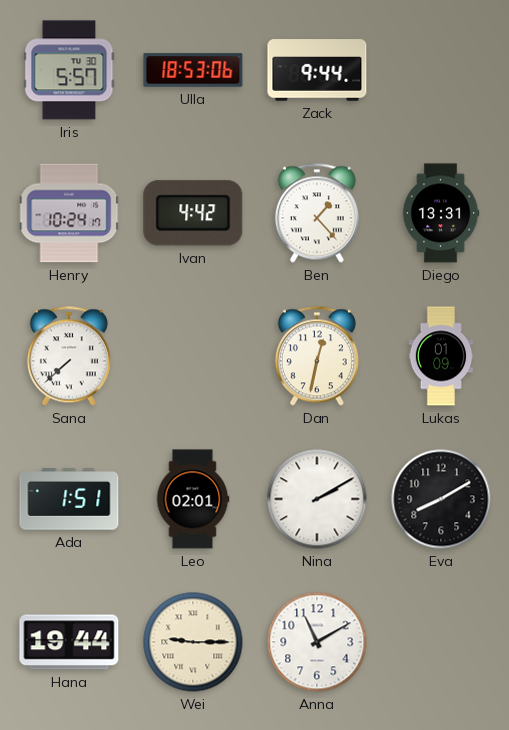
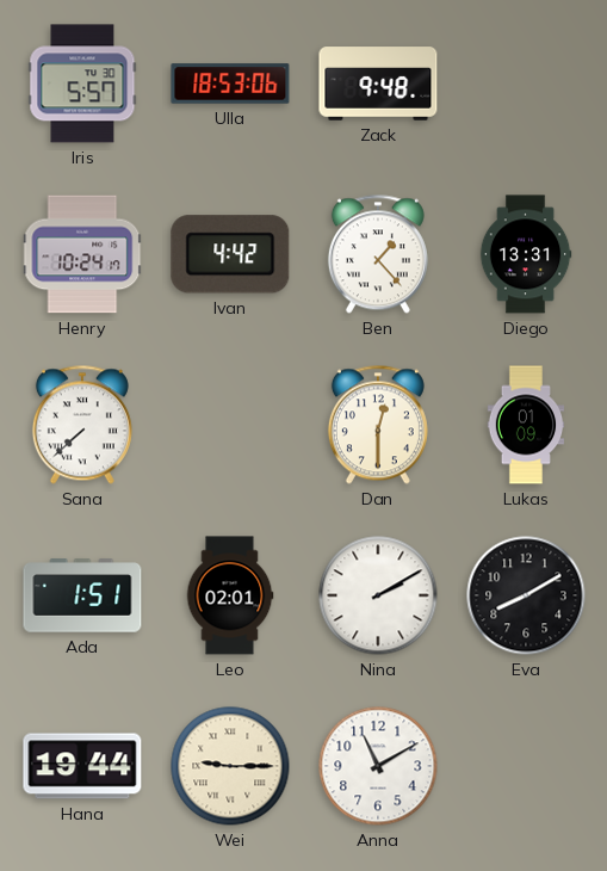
Zack: 9:44 -> 9:48
Dan: 12:32 -> 12:30
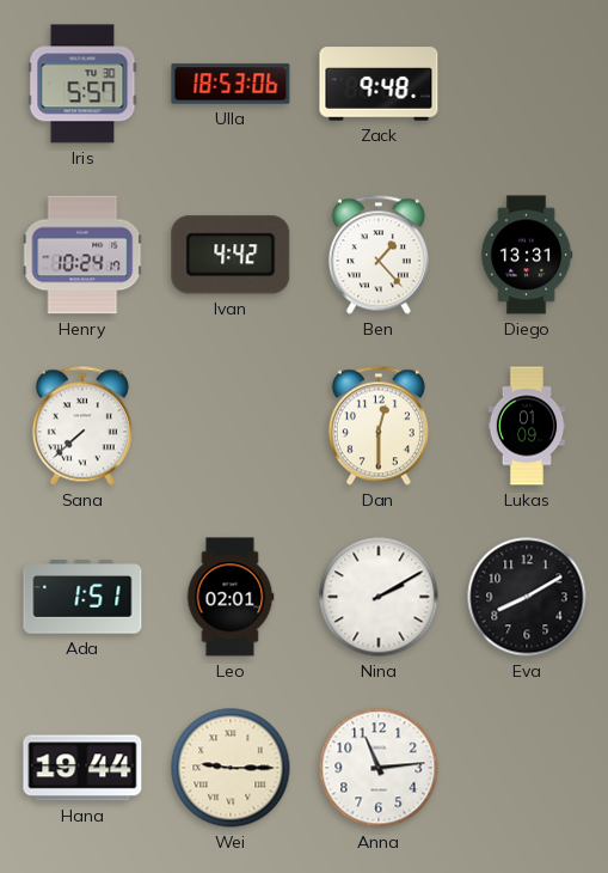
Anna: 11:10 -> 11:14
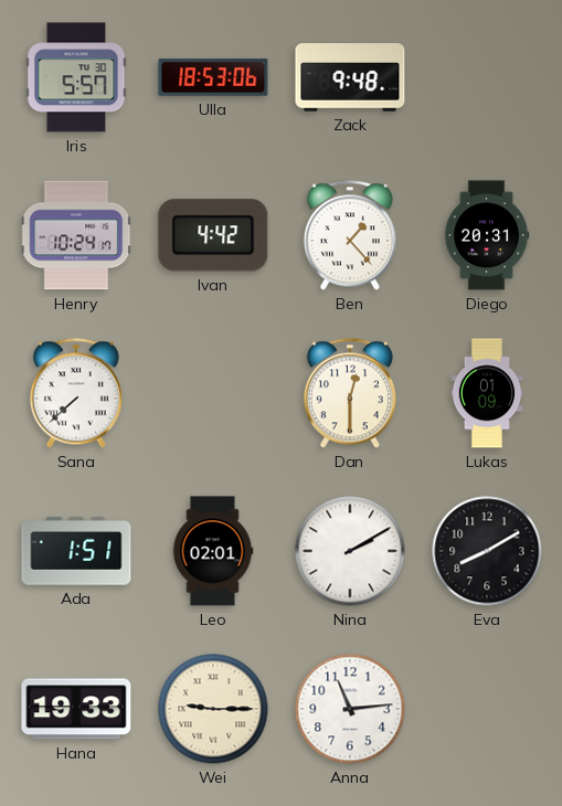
Diego: 13:31 -> 20:31
Hana: 19:44 -> 19:33
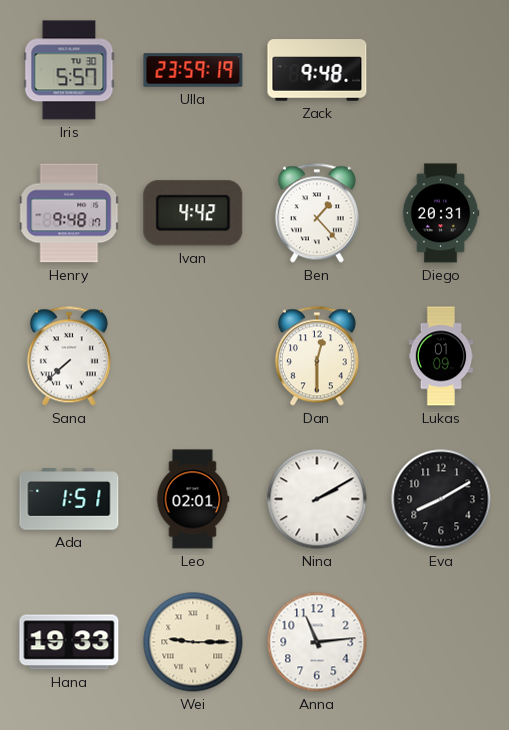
Ulla: 18:53 -> 23:59
Henry: 10:24 -> 9:48
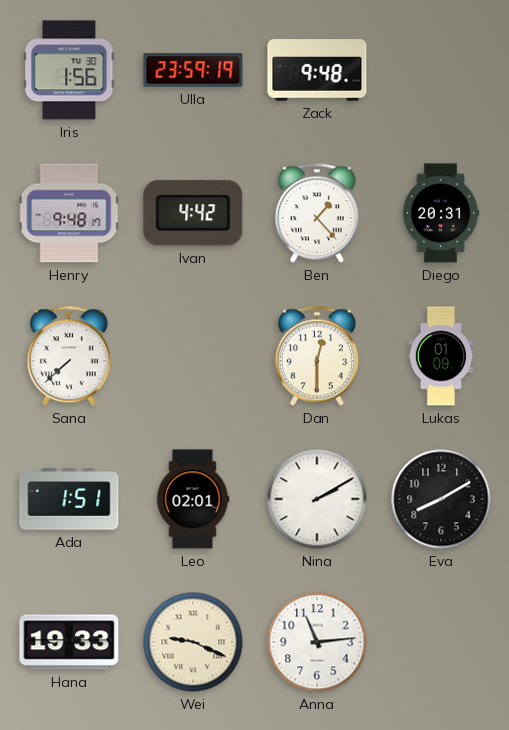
Iris: 5:57 -> 1:56
Wei: 9:15 -> 9:19
